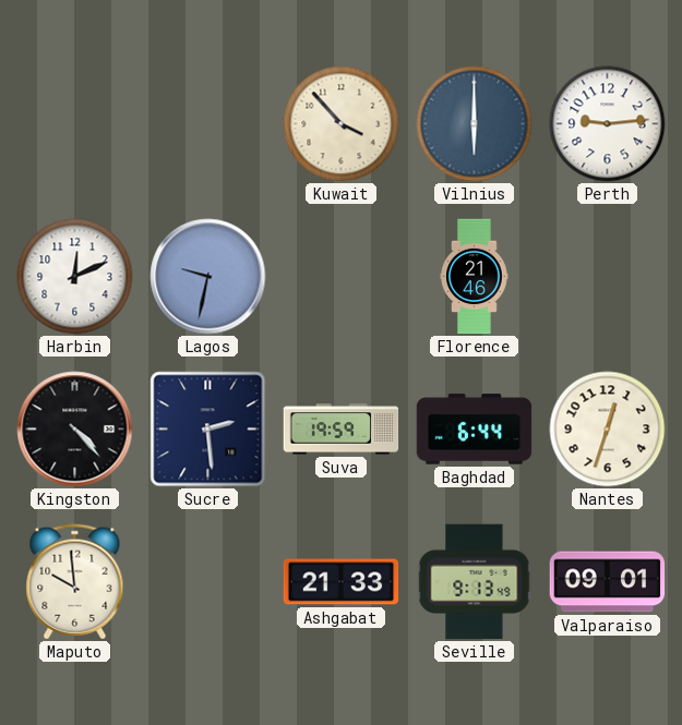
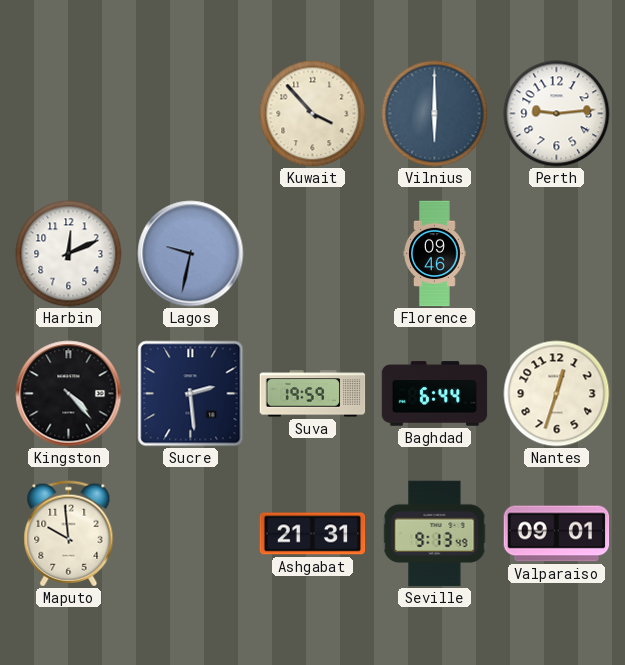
Florence: 21:46 -> 09:46
Ashgabat: 21:33 -> 21:31
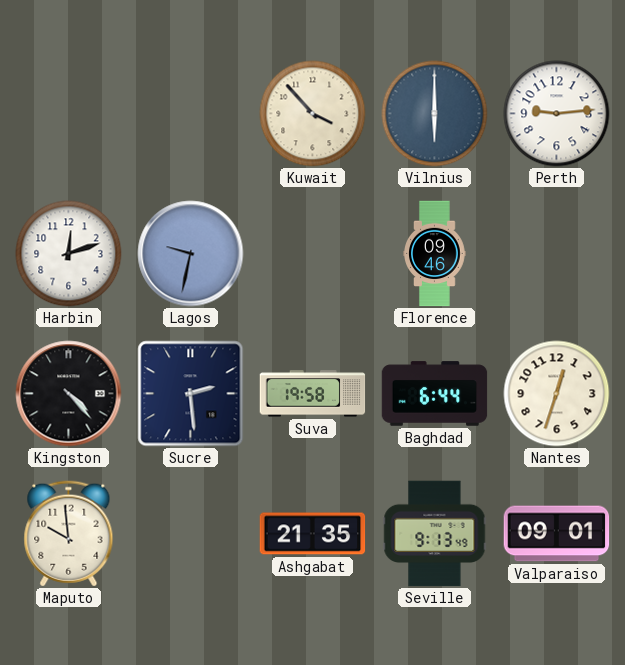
Harbin: 12:11 -> 12:12
Suva: 19:59 -> 19:58
Ashgabat: 21:31 -> 21:35
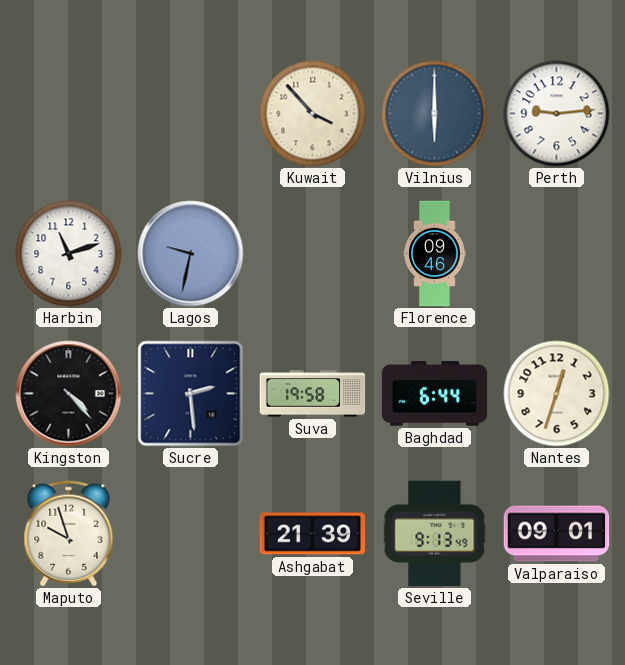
Harbin: 12:12 -> 11:12
Maputo: 9:59 -> 9:57
Ashgabat: 21:35 -> 21:39
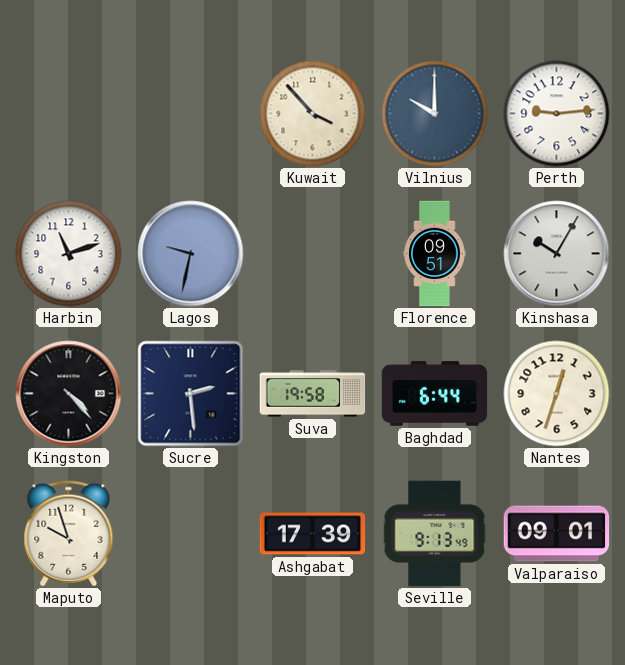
Vilnius: 6:00 -> 10:00
Florence: 09:46 -> 09:51
Kinshasa: none -> 10:05
Ashgabat: 21:39 -> 17:39
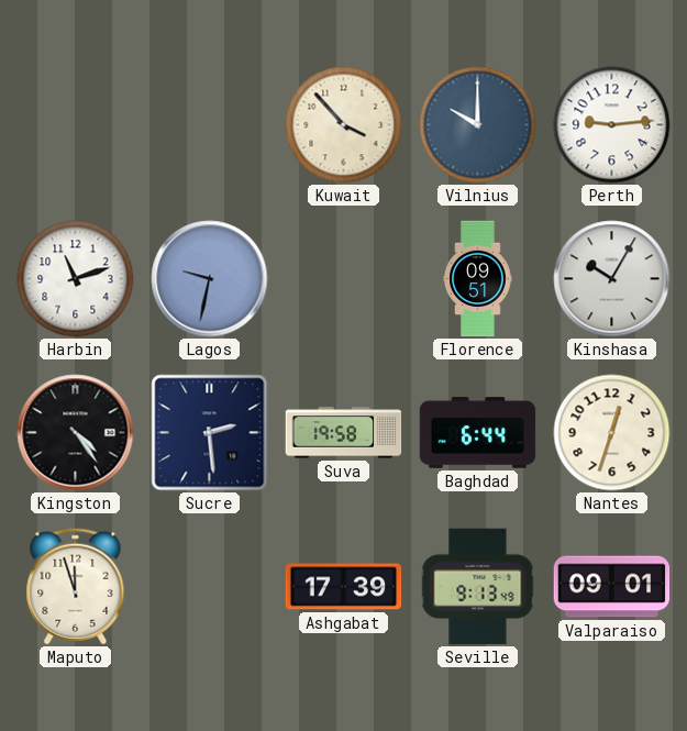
Kingston: 4:23 -> 4:24
Maputo: 9:57 -> 11:57
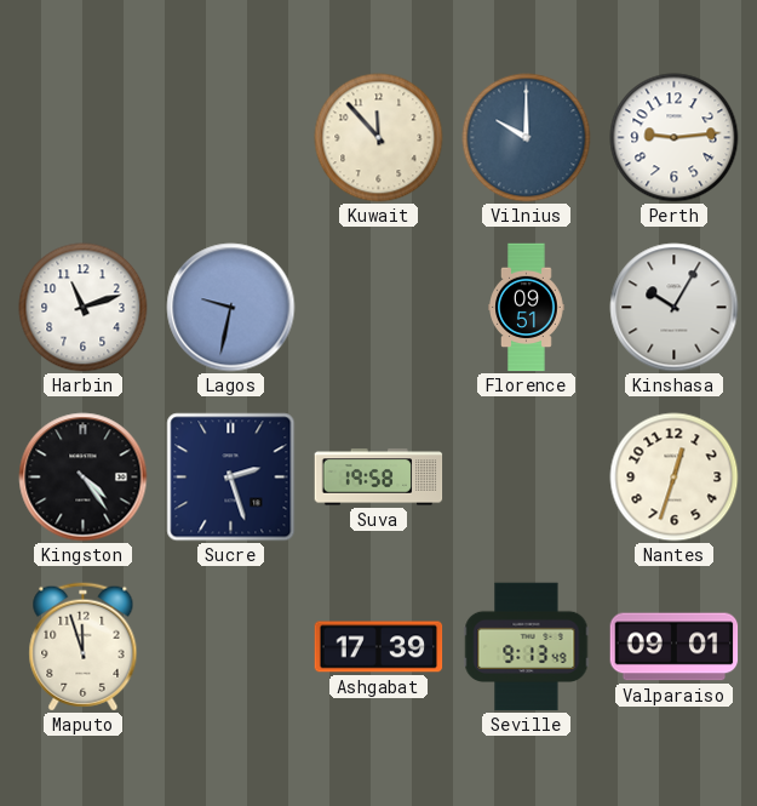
Kuwait: 3:53 -> 11:53
Sucre: 2:29 -> 2:27
Baghdad: 6:44 -> none
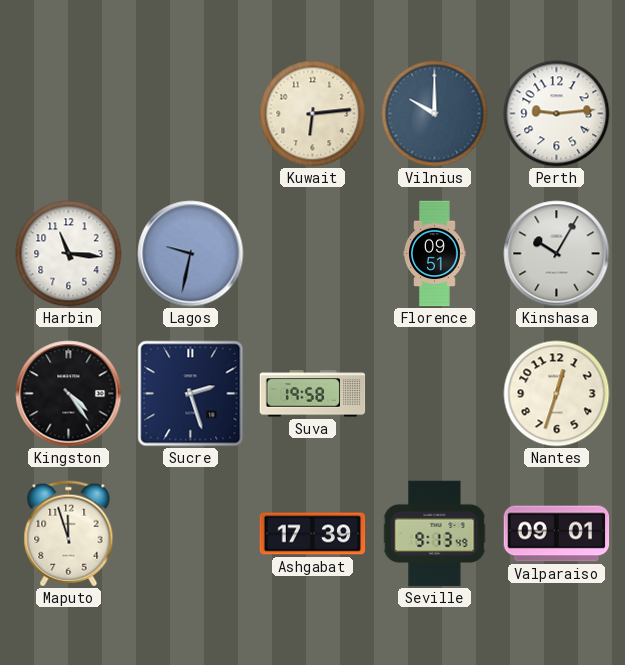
Kuwait: 11:53 -> 6:14
Harbin: 11:12 -> 11:16
